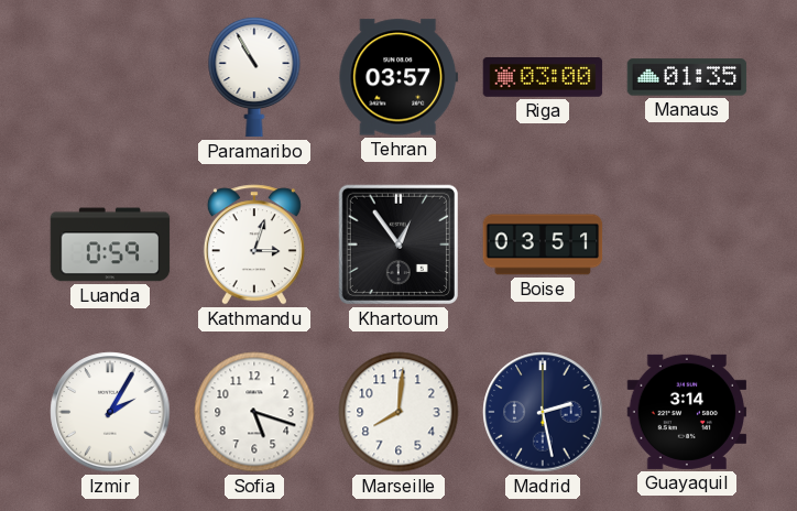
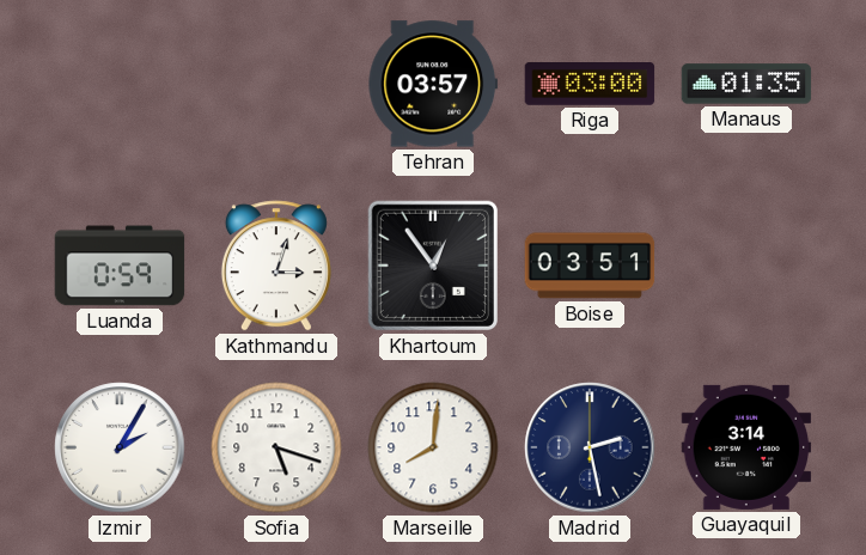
Paramaribo: 10:55 -> none
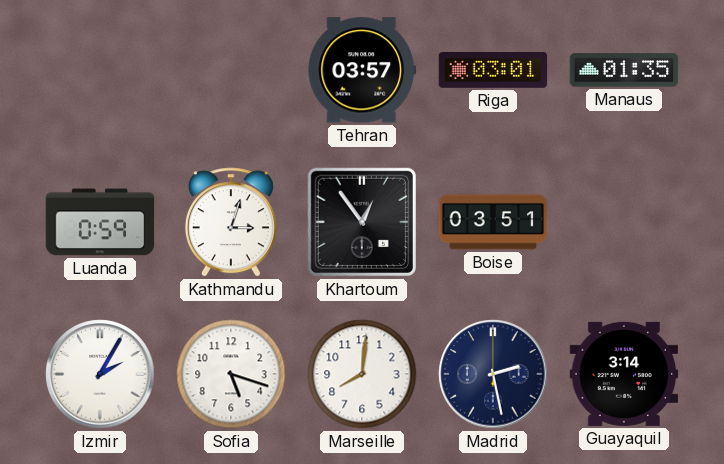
Riga: 03:00 -> 03:01
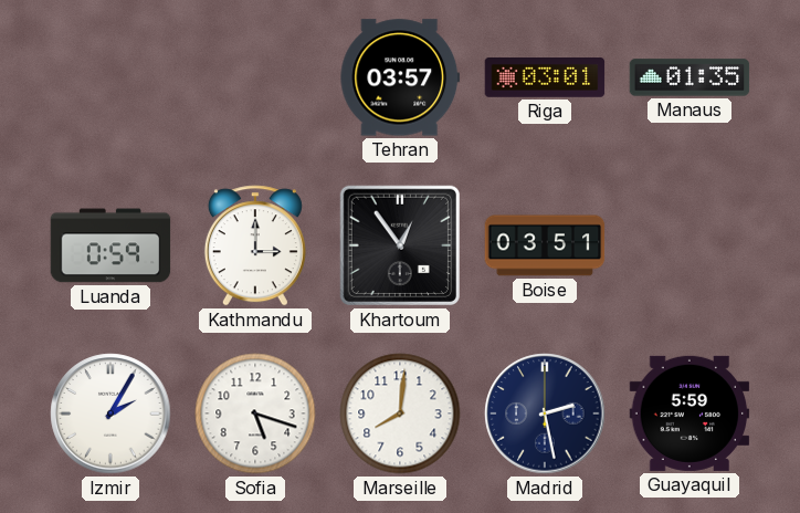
Kathmandu: 3:03 -> 3:00
Guayaquil: 3:14 -> 5:59
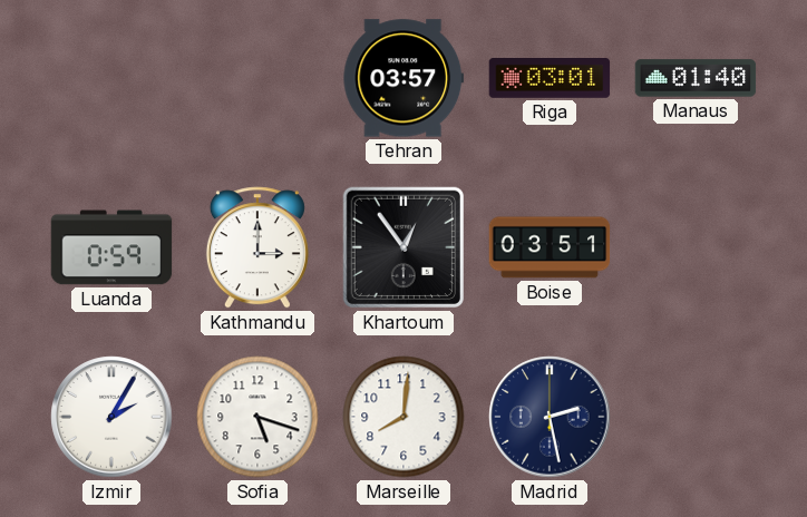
Manaus: 01:35 -> 01:40
Guayaquil: 5:59 -> none
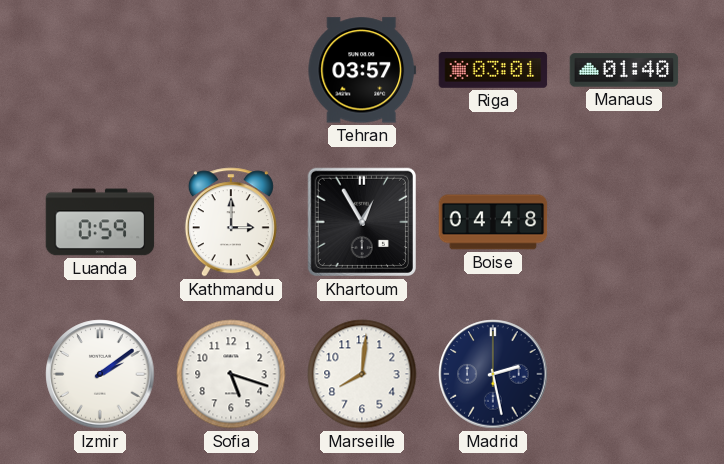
Khartoum: 12:54 -> 12:55
Boise: 03:51 -> 04:48
Izmir: 2:05 -> 2:09
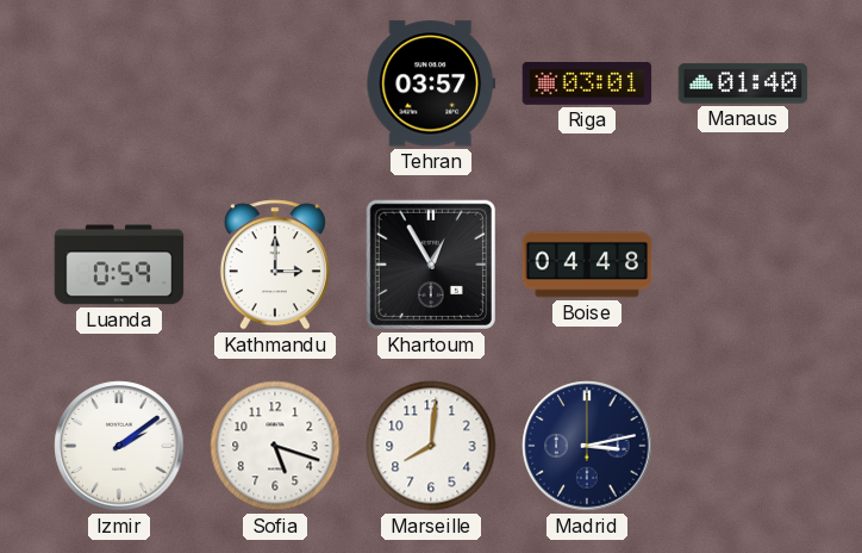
Madrid: 2:28 -> 3:13
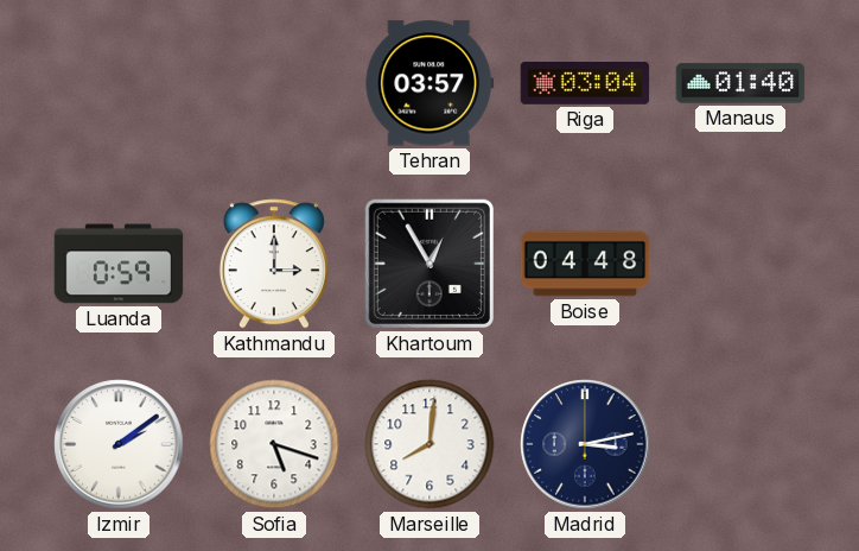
Riga: 03:01 -> 03:04
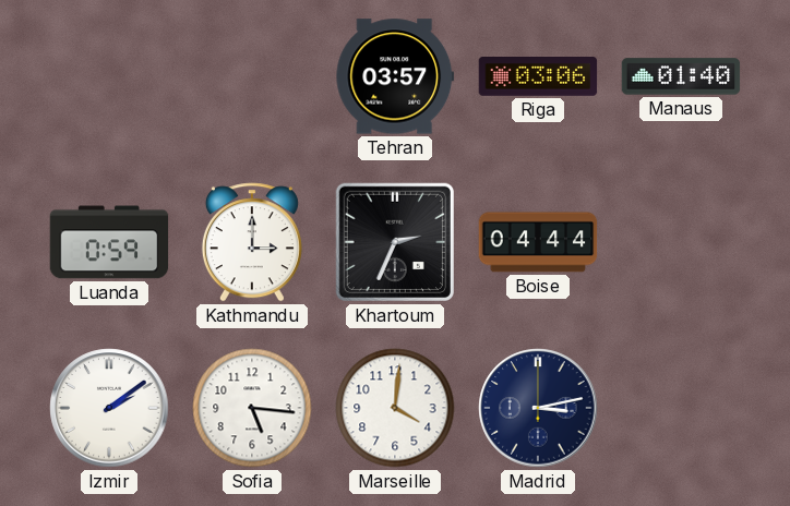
Riga: 03:04 -> 03:06
Khartoum: 12:55 -> 2:34
Boise: 04:48 -> 04:44
Sofia: 5:18 -> 5:16
Marseille: 8:01 -> 4:01
